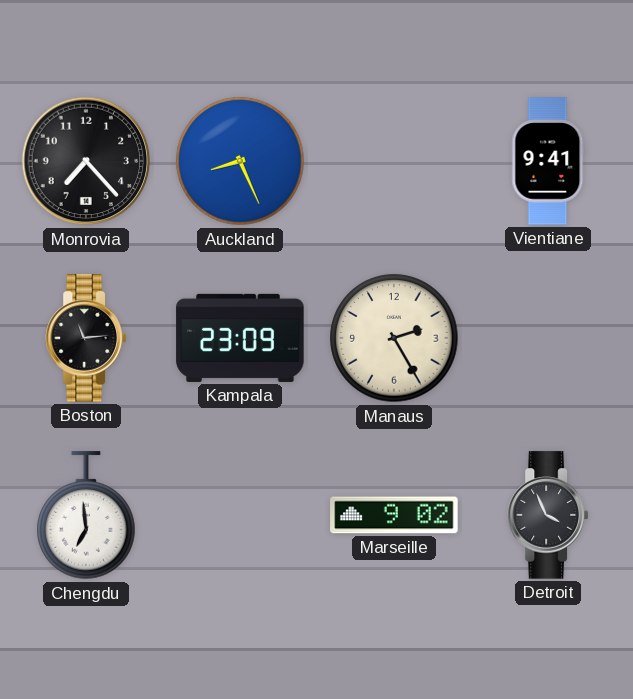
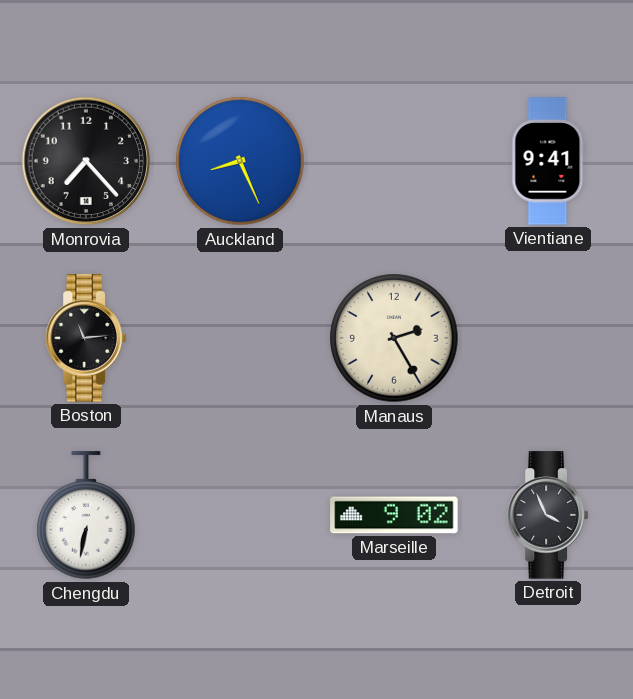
Kampala: 23:09 -> none
Chengdu: 6:59 -> 6:32
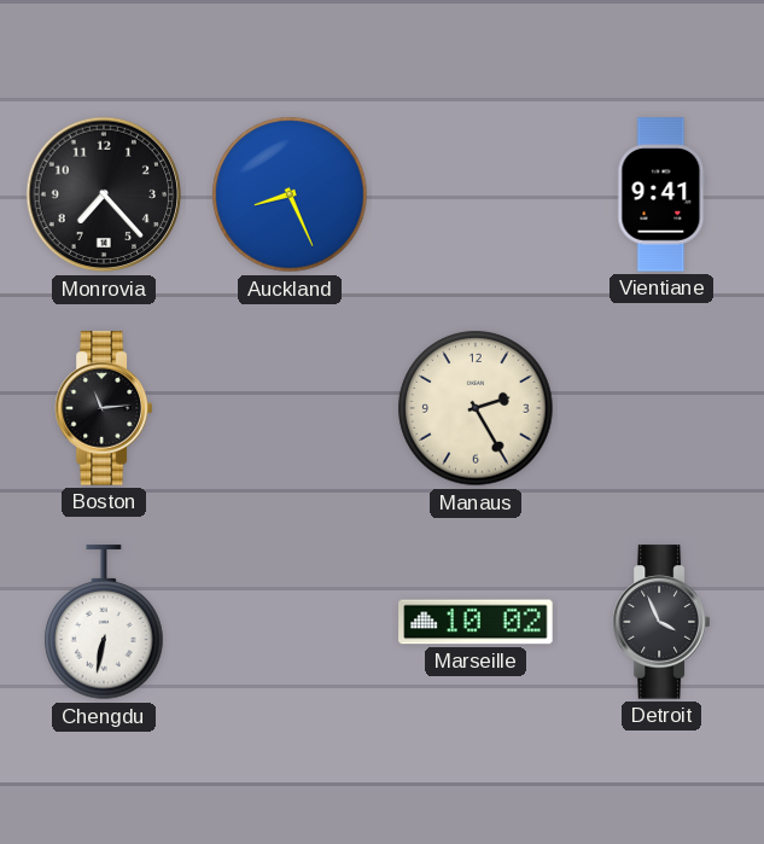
Marseille: 9:02 -> 10:02
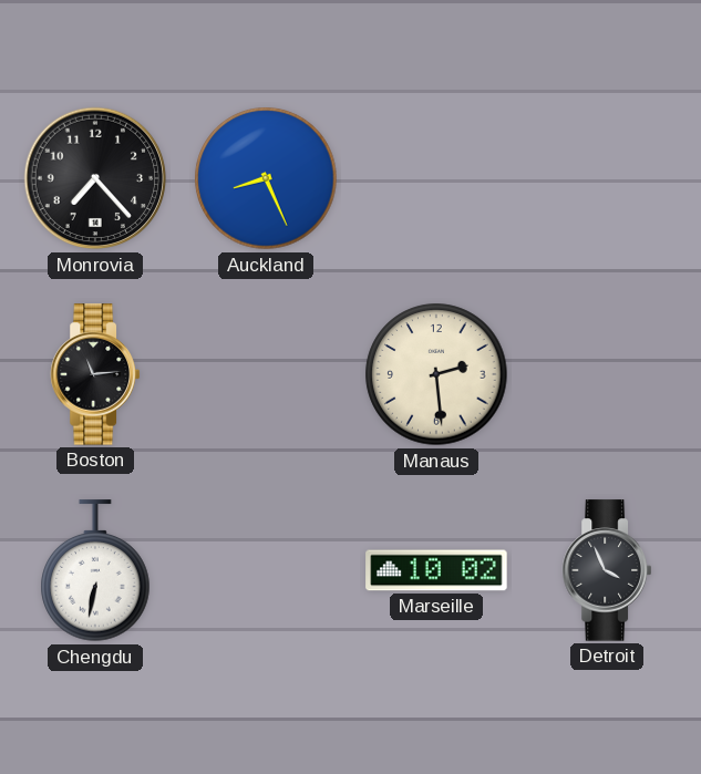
Vientiane: 9:41 -> none
Manaus: 2:25 -> 2:29
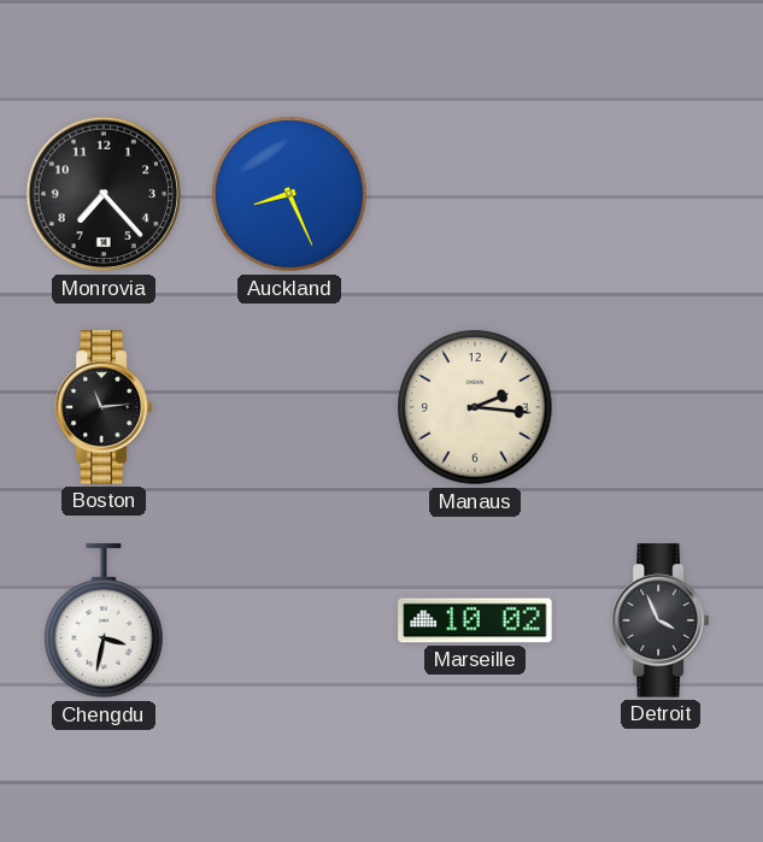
Manaus: 2:29 -> 2:16
Chengdu: 6:32 -> 3:32
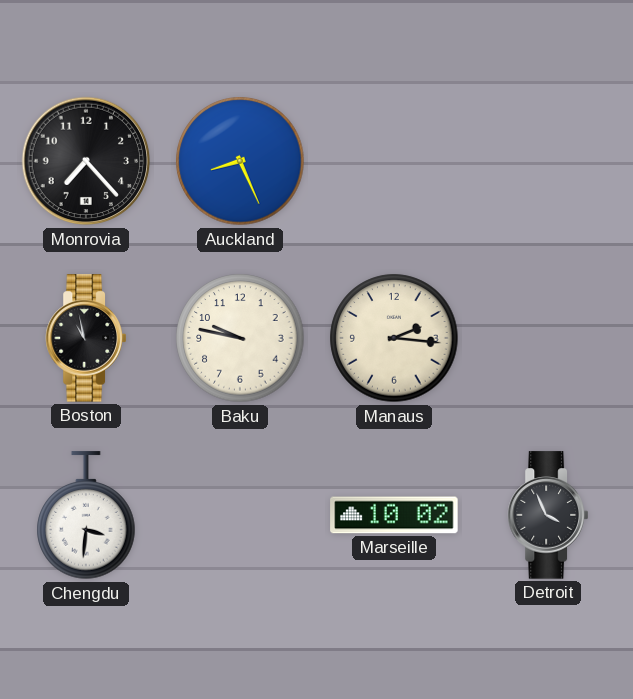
Boston: 11:14 -> 10:58
Baku: none -> 9:47
Chengdu: 3:32 -> 3:31
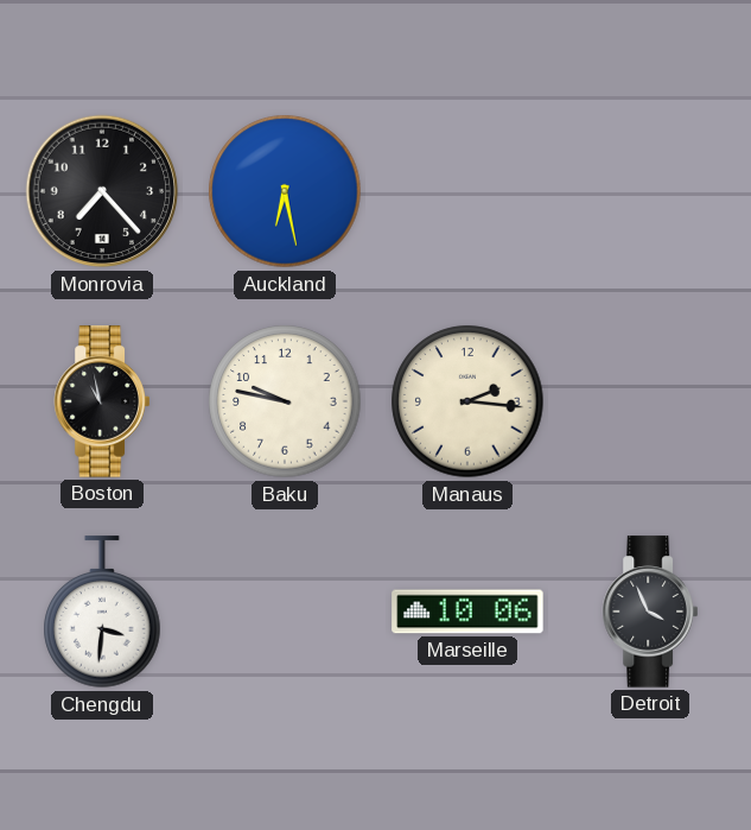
Auckland: 8:26 -> 6:28
Marseille: 10:02 -> 10:06
